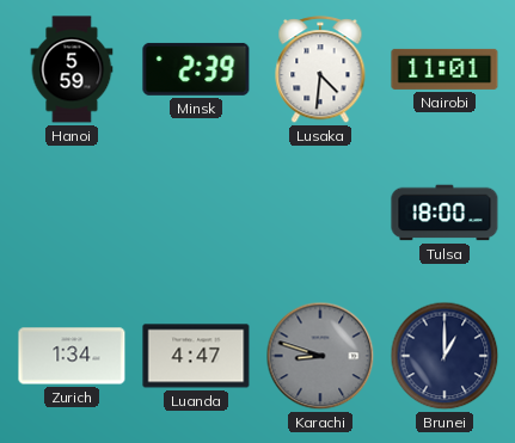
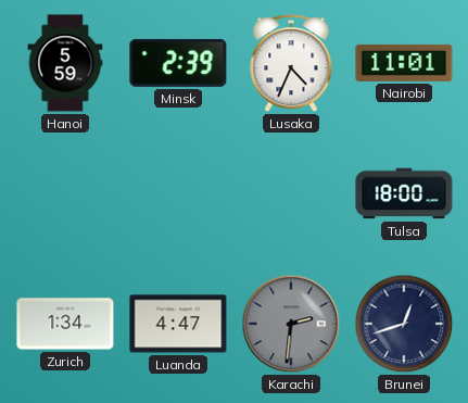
Lusaka: 4:31 -> 4:34
Karachi: 8:48 -> 2:31
Brunei: 1:00 -> 12:42
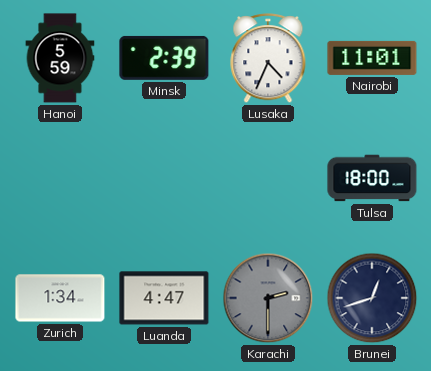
Karachi: 2:31 -> 2:30
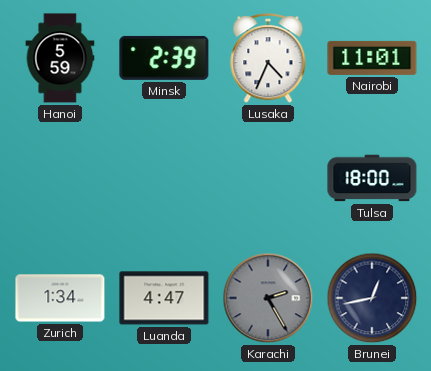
Karachi: 2:30 -> 2:25
Brunei: 12:42 -> 12:43
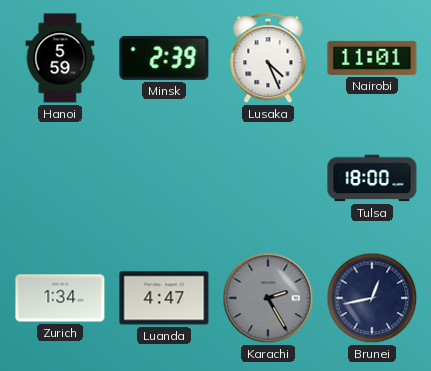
Lusaka: 4:34 -> 4:26
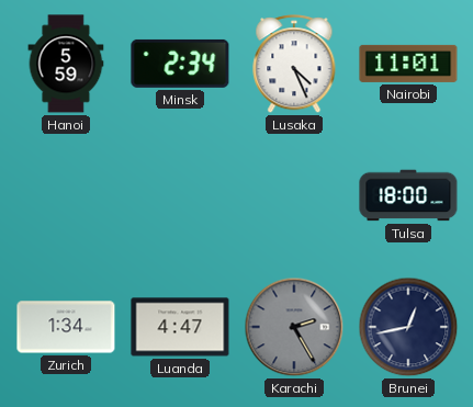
Minsk: 2:39 -> 2:34
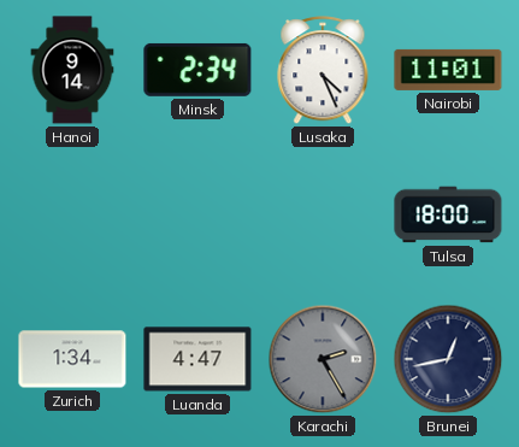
Hanoi: 5:59 -> 9:14
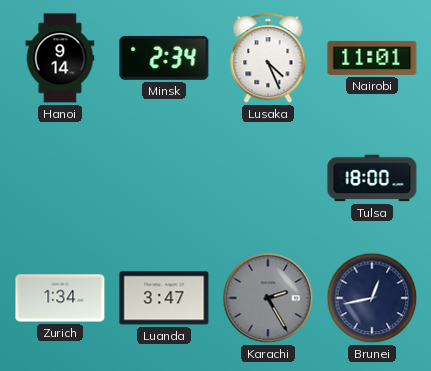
Luanda: 4:47 -> 3:47
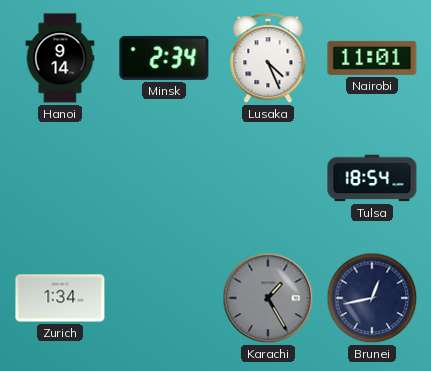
Tulsa: 18:00 -> 18:54
Luanda: 3:47 -> none
Karachi: 2:25 -> 1:25
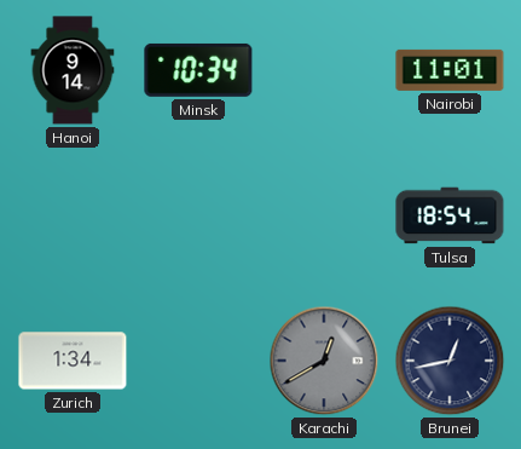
Minsk: 2:34 -> 10:34
Lusaka: 4:26 -> none
Karachi: 1:25 -> 12:40
